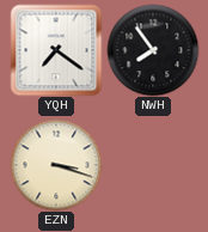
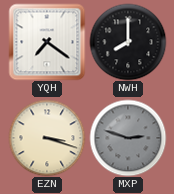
NWH: 7:54 -> 8:00
MXP: none -> 2:48
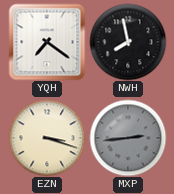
NWH: 8:00 -> 7:58
MXP: 2:48 -> 2:44
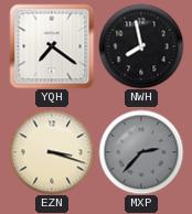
MXP: 2:44 -> 2:37
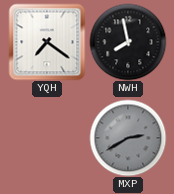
EZN: 3:18 -> none
MXP: 2:37 -> 2:40
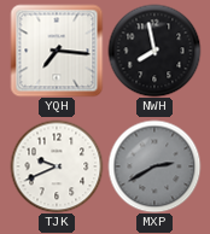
YQH: 7:21 -> 7:16
TJK: none -> 9:41
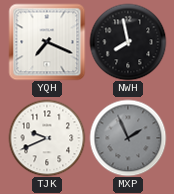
YQH: 7:16 -> 7:19
MXP: 2:40 -> 1:56
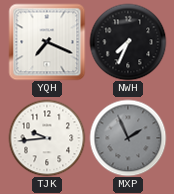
NWH: 7:58 -> 7:34
TJK: 9:41 -> 9:44
